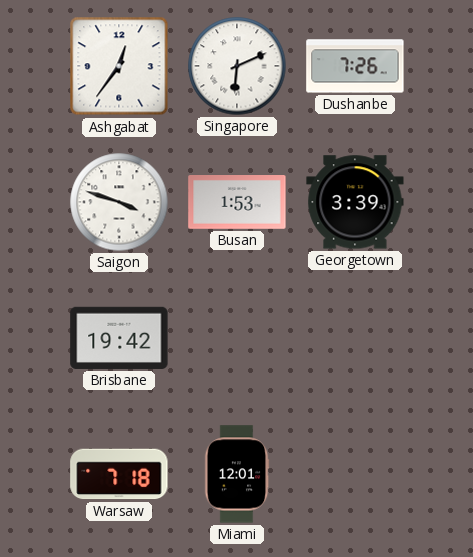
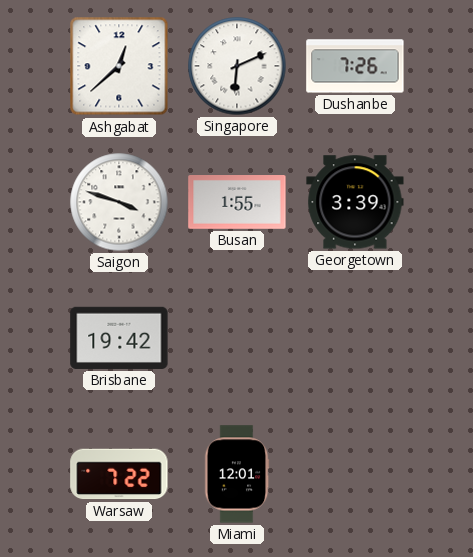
Ashgabat: 12:36 -> 12:38
Busan: 1:53 -> 1:55
Warsaw: 7:18 -> 7:22
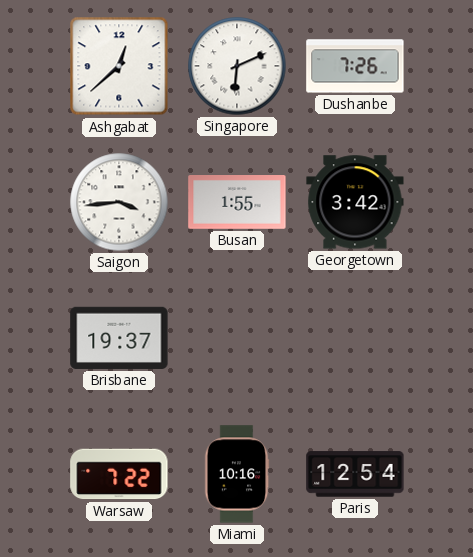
Saigon: 3:48 -> 3:44
Georgetown: 3:39 -> 3:42
Brisbane: 19:42 -> 19:37
Miami: 12:01 -> 10:16
Paris: none -> 12:54
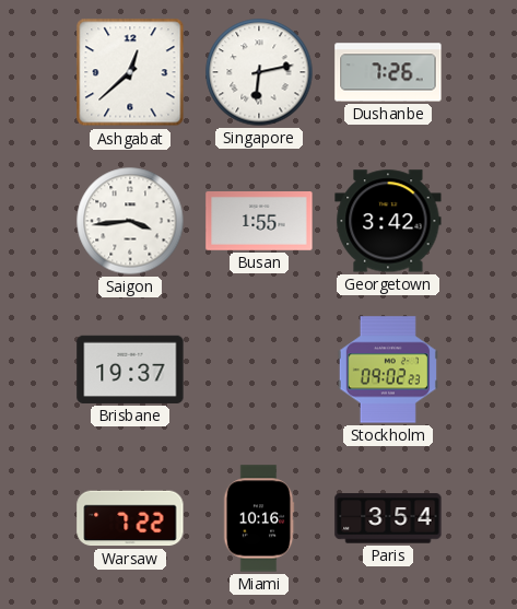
Singapore: 6:11 -> 6:13
Stockholm: none -> 09:02
Paris: 12:54 -> 3:54
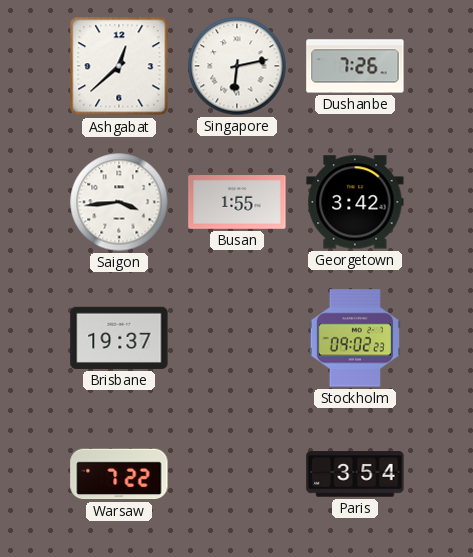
Miami: 10:16 -> none
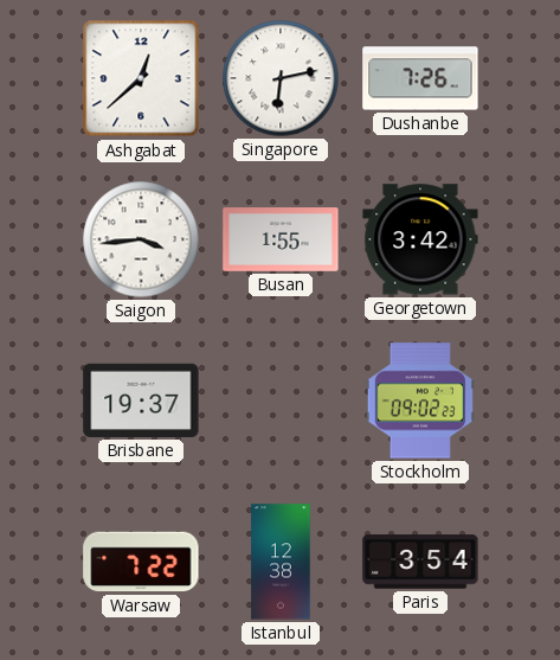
Istanbul: none -> 12:38
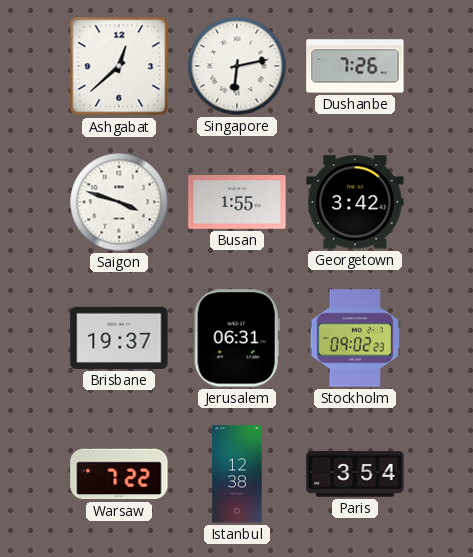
Saigon: 3:44 -> 3:48
Jerusalem: none -> 06:31
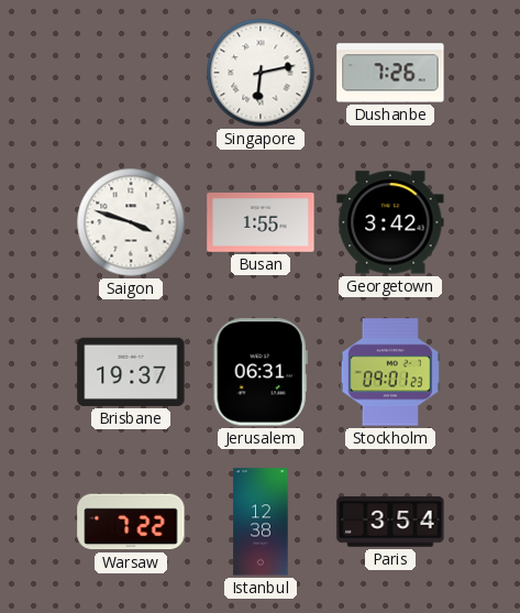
Ashgabat: 12:38 -> none
Stockholm: 09:02 -> 09:01
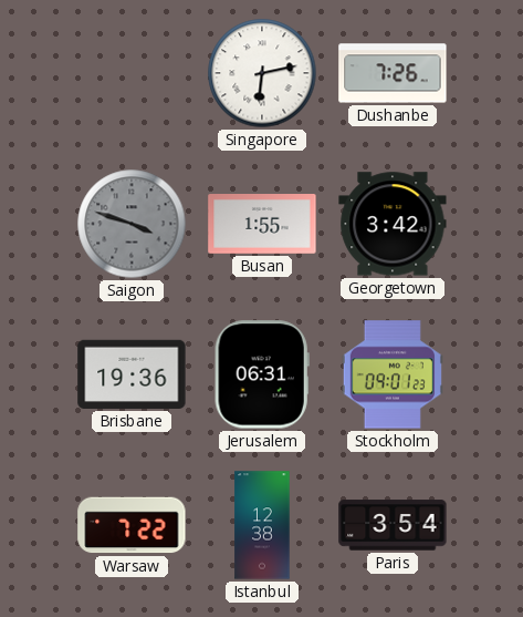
Saigon dial: white -> grey
Brisbane: 19:37 -> 19:36
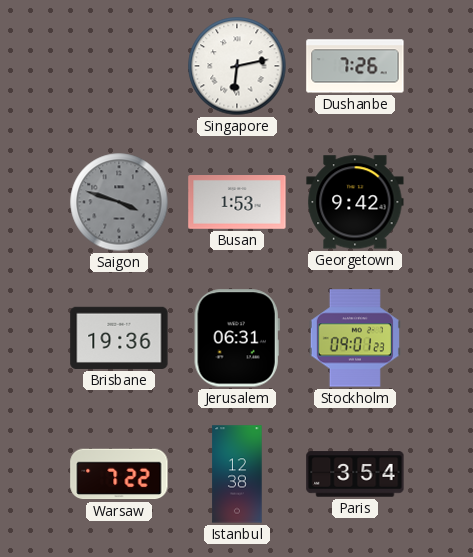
Busan: 1:55 -> 1:53
Georgetown: 3:42 -> 9:42
